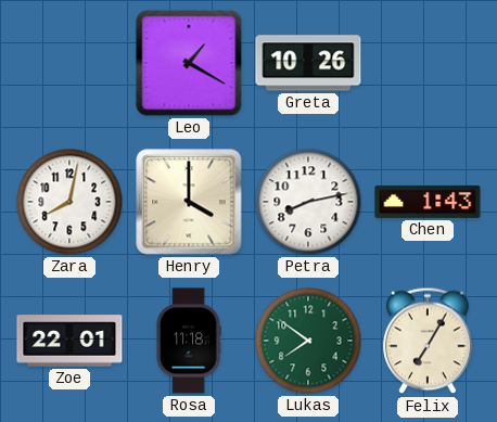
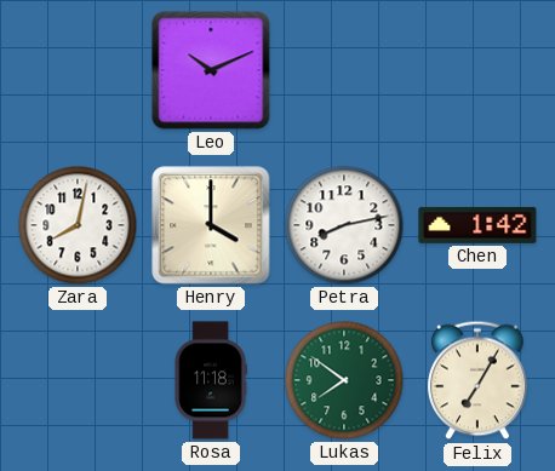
Leo: 1:20 -> 10:11
Greta: 10:26 -> none
Chen: 1:43 -> 1:42
Zoe: 22:01 -> none
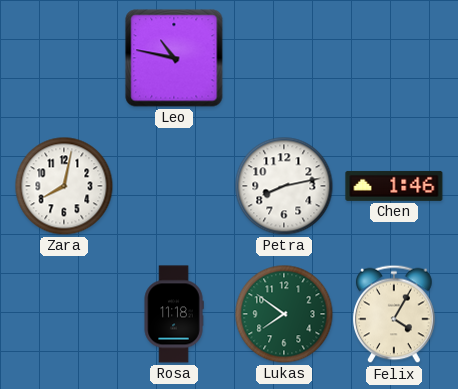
Leo: 10:11 -> 10:47
Henry: 4:00 -> none
Chen: 1:42 -> 1:46
Felix: 7:05 -> 4:05
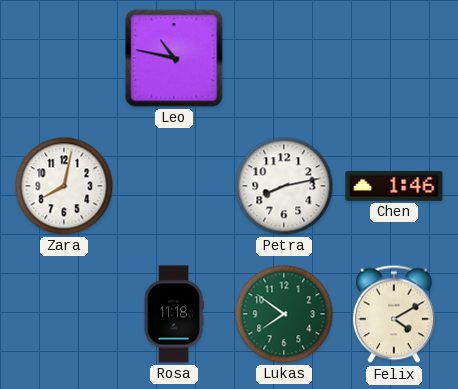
Felix: 4:05 -> 4:10
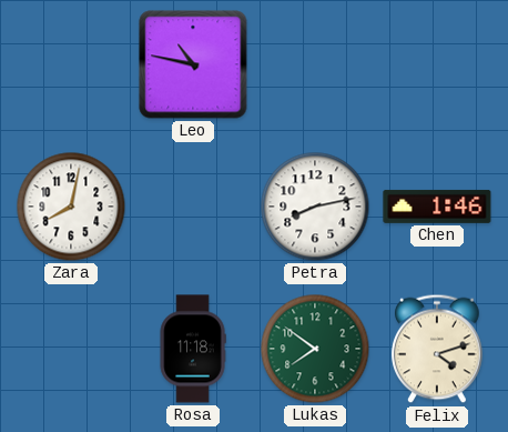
Felix: 4:10 -> 4:12
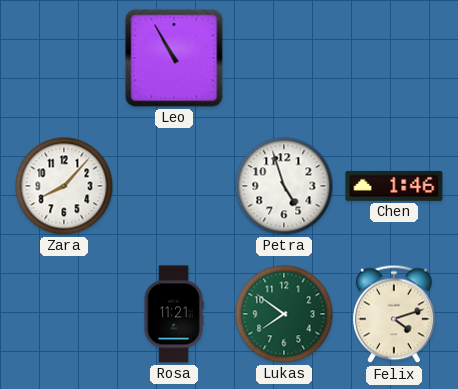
Leo: 10:47 -> 10:55
Zara: 8:02 -> 8:07
Petra: 8:13 -> 4:57
Rosa: 11:18 -> 11:21
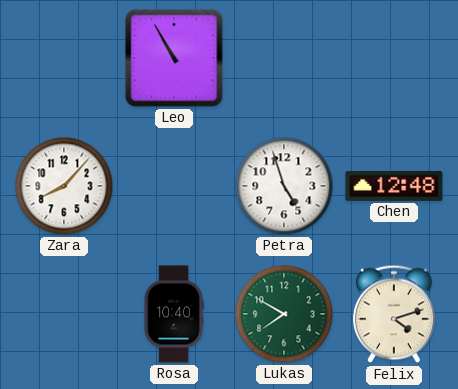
Chen: 1:46 -> 12:48
Rosa: 11:21 -> 10:40
Lukas: 7:51 -> 7:50
